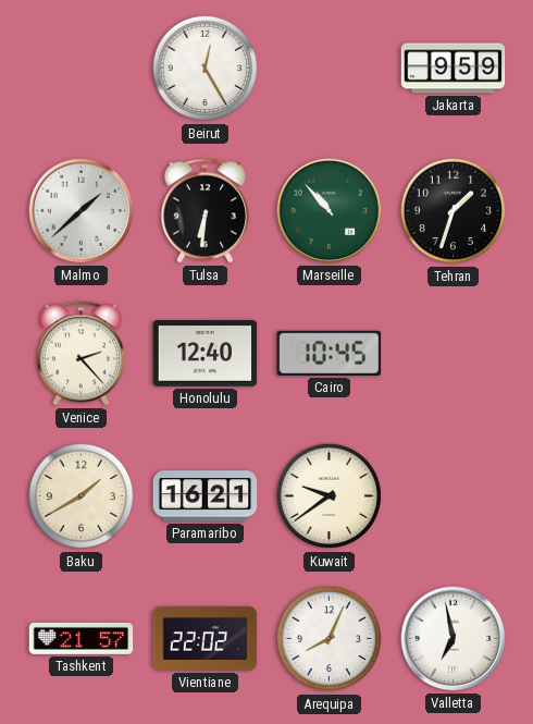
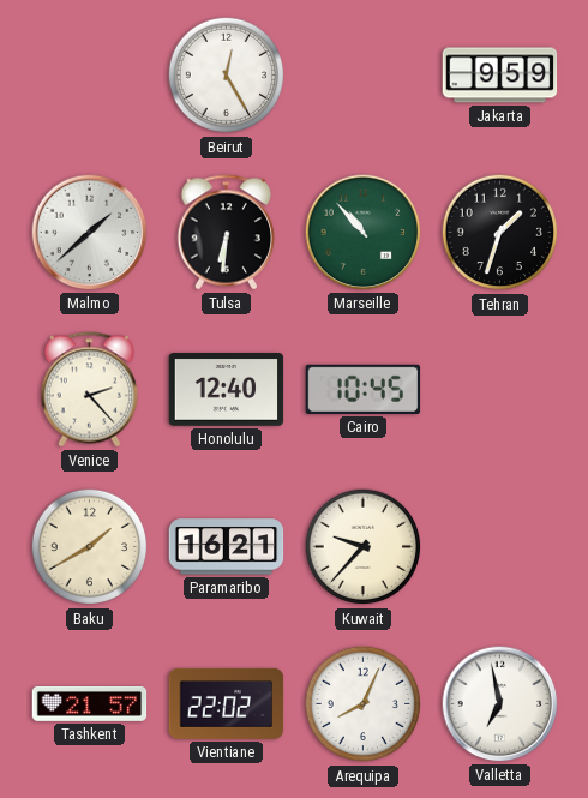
Kuwait: 9:39 -> 9:37
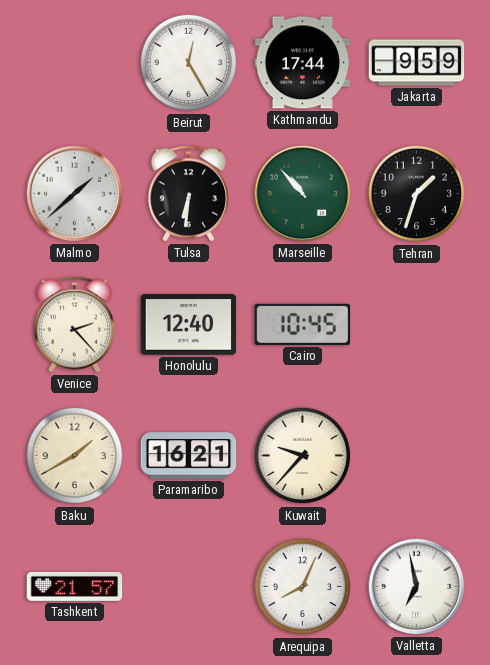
Kathmandu: none -> 17:44
Vientiane: 22:02 -> none
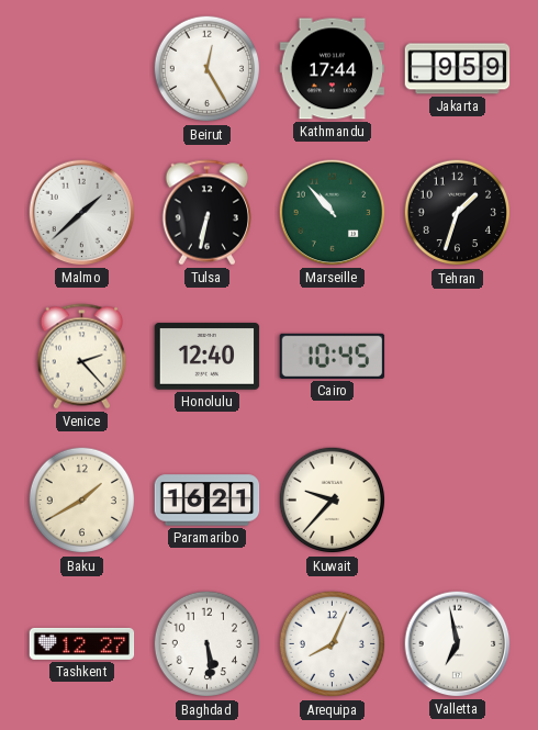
Tulsa: 6:31 -> 6:32
Tashkent: 21:57 -> 12:27
Baghdad: none -> 5:29
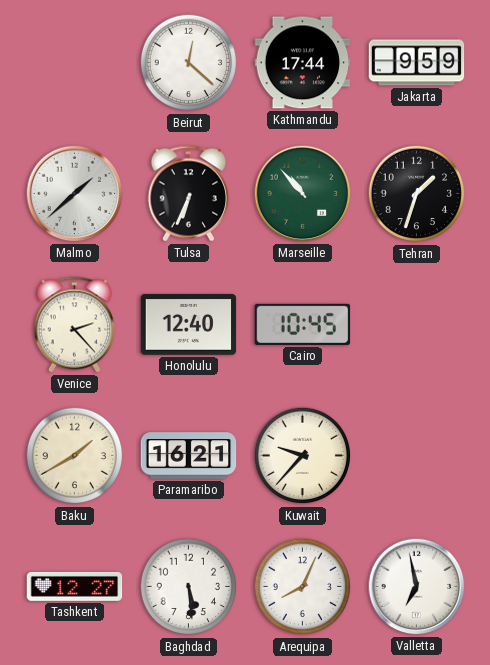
Beirut: 12:25 -> 12:22
Tulsa: 6:32 -> 6:34
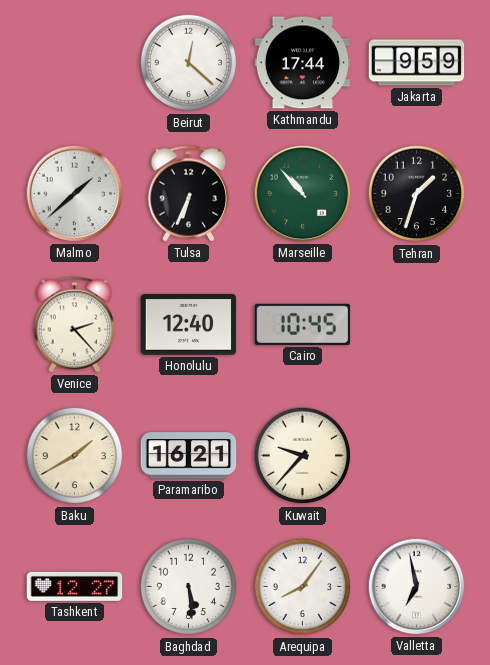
Arequipa: 8:04 -> 8:06
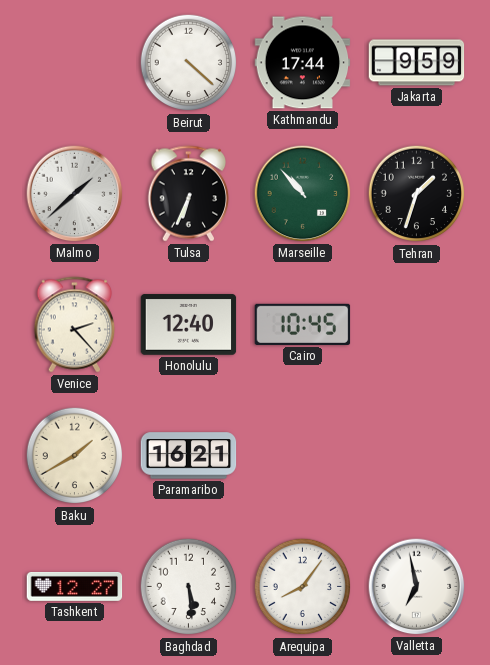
Beirut: 12:22 -> 4:22
Kuwait: 9:37 -> none
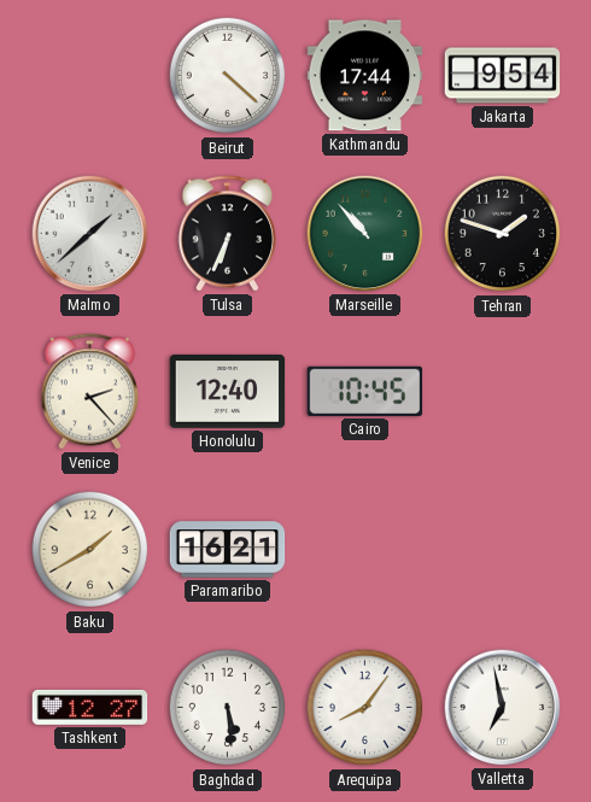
Jakarta: 9:59 -> 9:54
Tehran: 1:33 -> 1:48
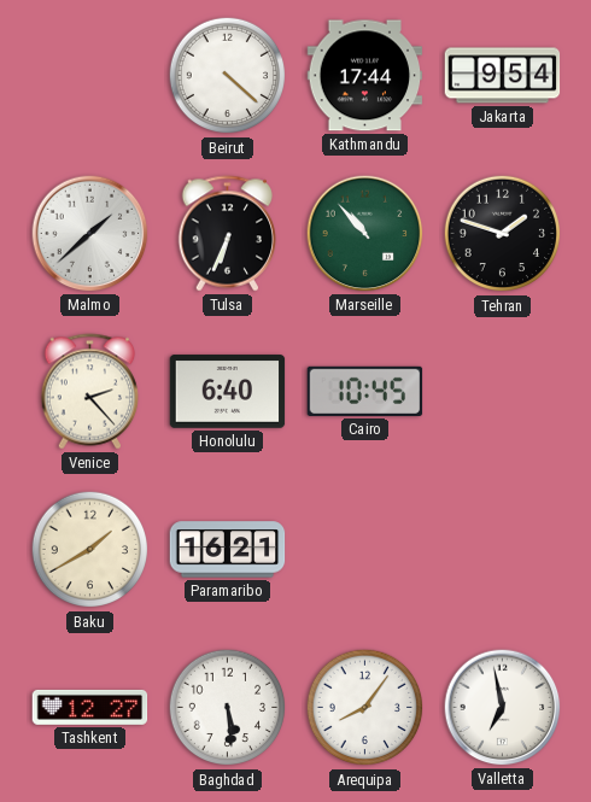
Honolulu: 12:40 -> 6:40
